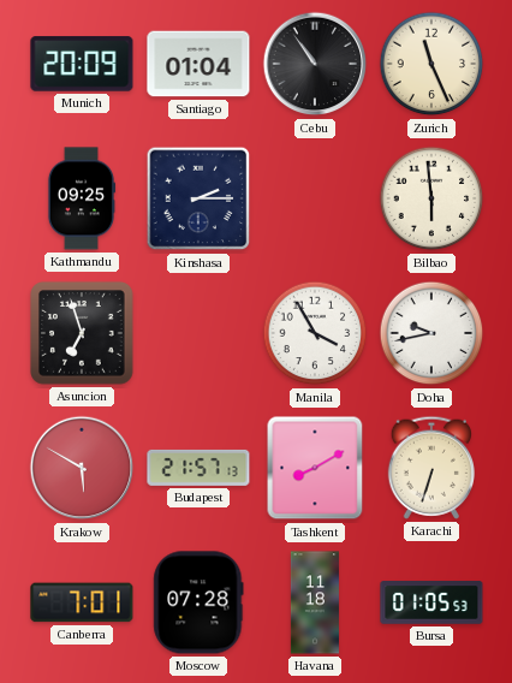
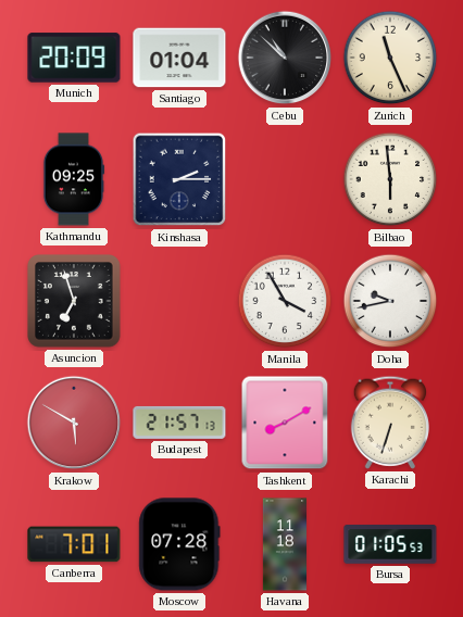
Cebu: 10:54 -> 10:52
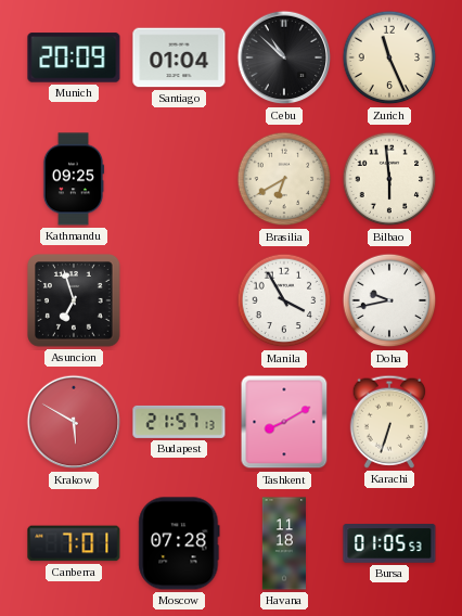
Kinshasa: 2:15 -> none
Brasilia: none -> 6:40
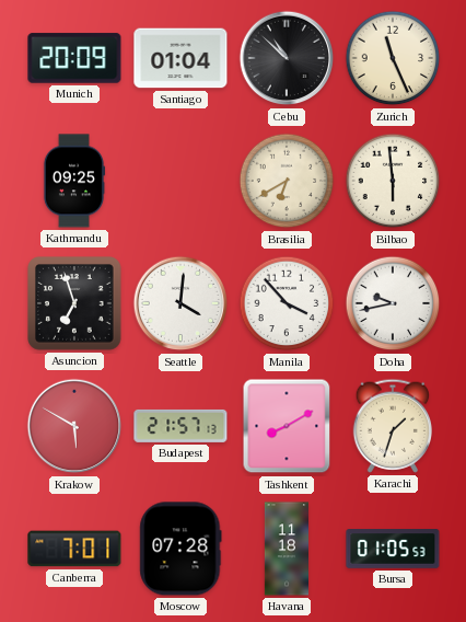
Seattle: none -> 4:01
Manila: 3:55 -> 3:53
Karachi: 6:33 -> 1:33
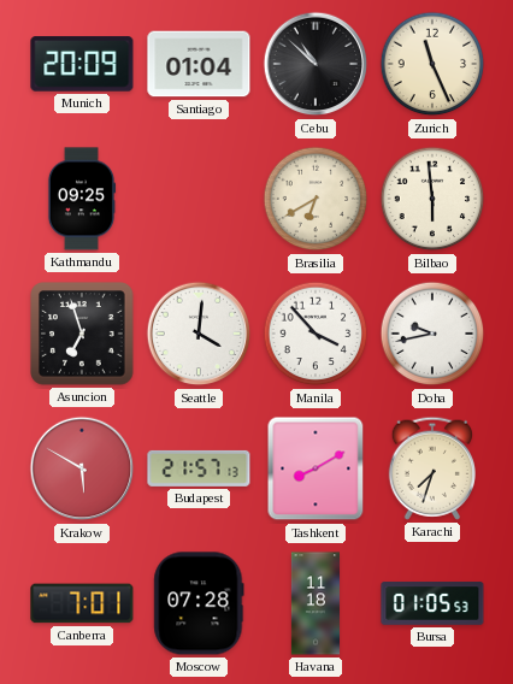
Karachi: 1:33 -> 7:33
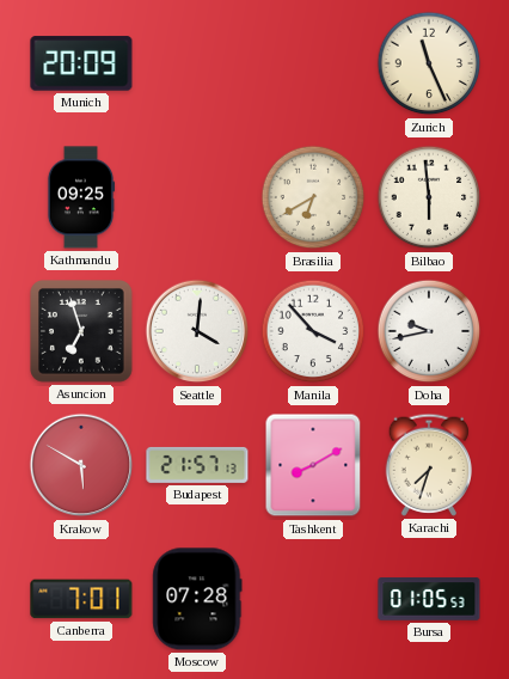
Santiago: 01:04 -> none
Cebu: 10:52 -> none
Havana: 11:18 -> none
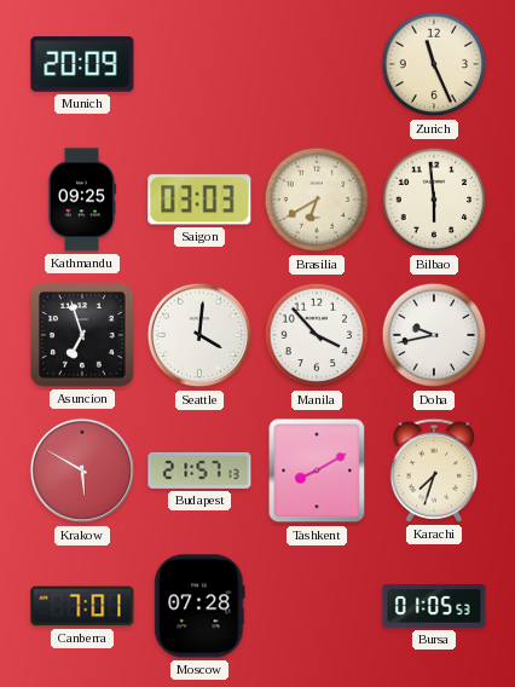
Saigon: none -> 03:03
